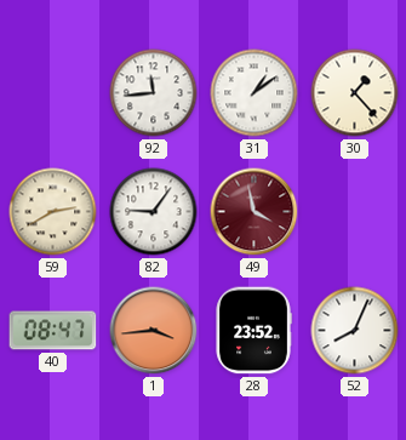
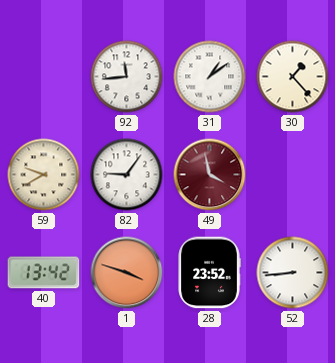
59: 2:40 -> 9:40
40: 08:47 -> 13:42
1: 3:44 -> 3:48
52: 8:04 -> 8:44
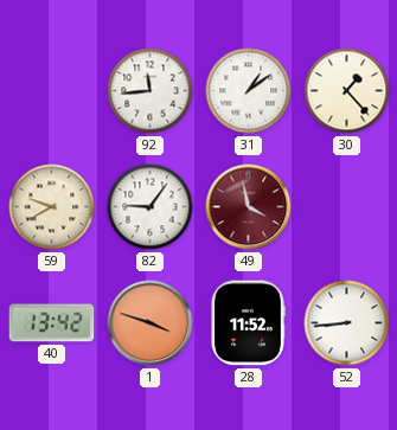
28: 23:52 -> 11:52
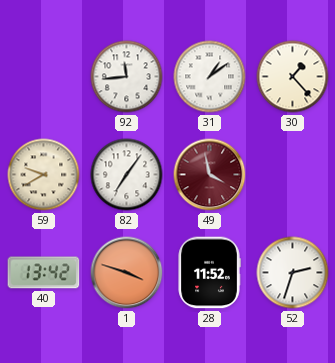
82: 9:06 -> 7:06
52: 8:44 -> 2:33
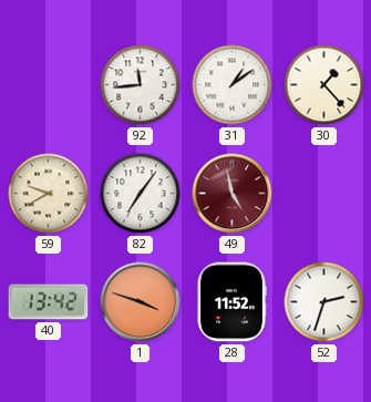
49: 3:58 -> 4:58
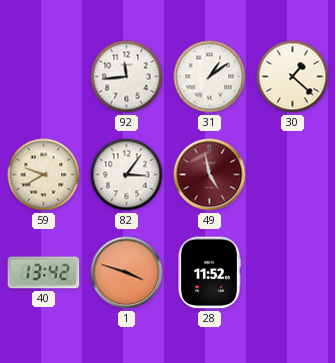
30: 1:23 -> 1:22
82: 7:06 -> 3:06
52: 2:33 -> none
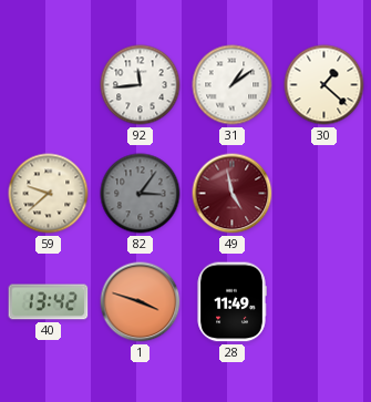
59: 9:40 -> 9:38
82 dial: white -> grey
28: 11:52 -> 11:49
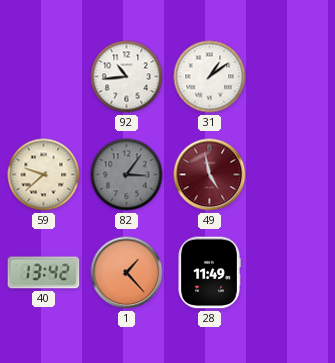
92: 11:44 -> 10:44
30: 1:22 -> none
1: 3:48 -> 1:23
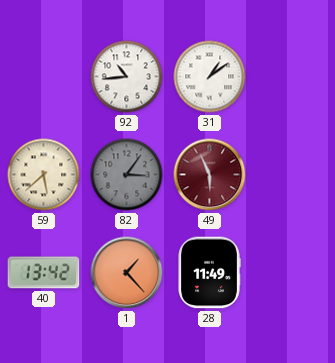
59: 9:38 -> 5:38
49: 4:58 -> 5:56
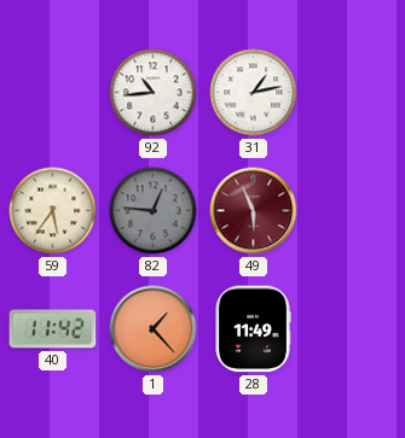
31: 1:09 -> 1:13
59: 5:38 -> 5:36
82: 3:06 -> 12:46
40: 13:42 -> 11:42
